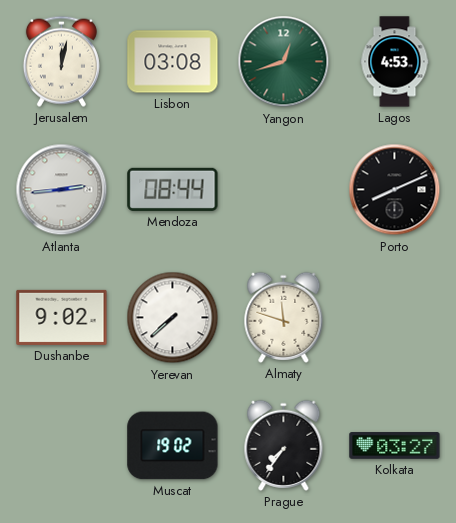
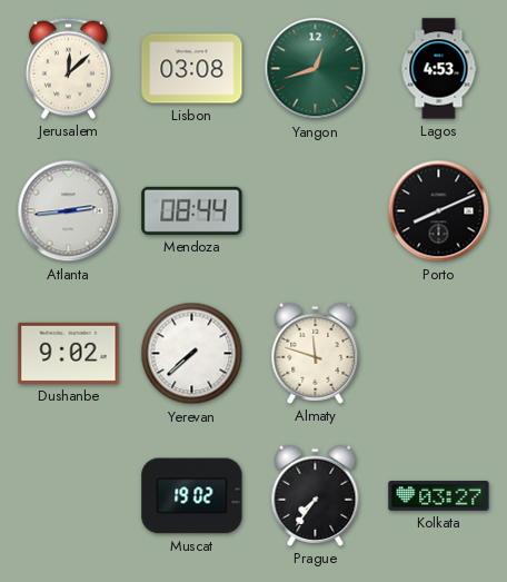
Jerusalem: 12:02 -> 12:08
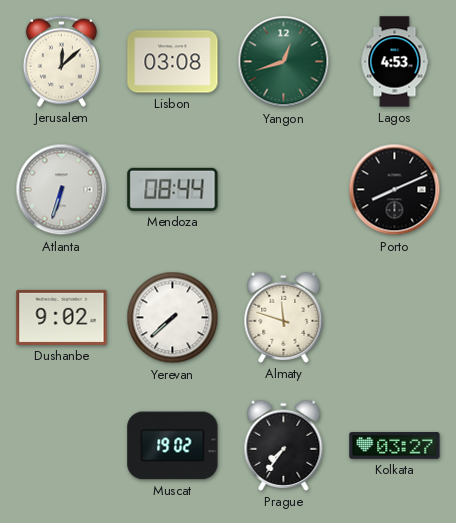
Atlanta: 2:44 -> 6:33
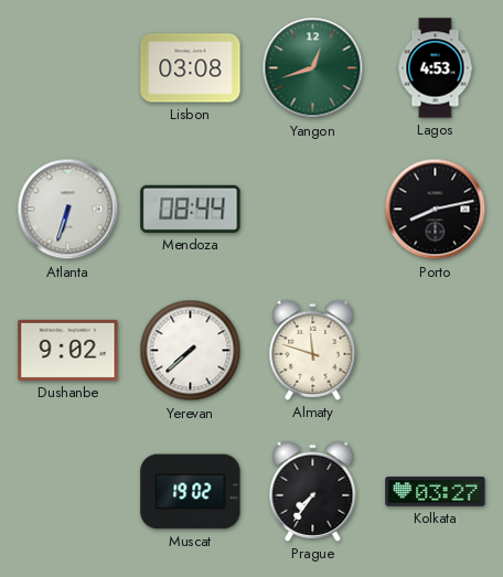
Jerusalem: 12:08 -> none
Porto: 8:11 -> 8:13
